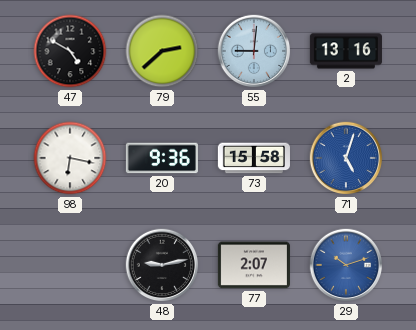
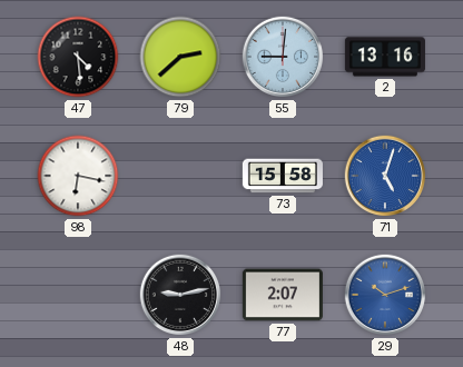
47: 4:50 -> 4:29
20: 9:36 -> none
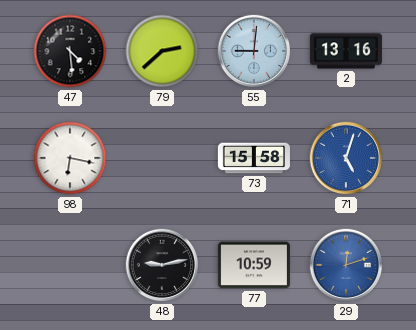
77: 2:07 -> 10:59
29: 10:12 -> 12:12
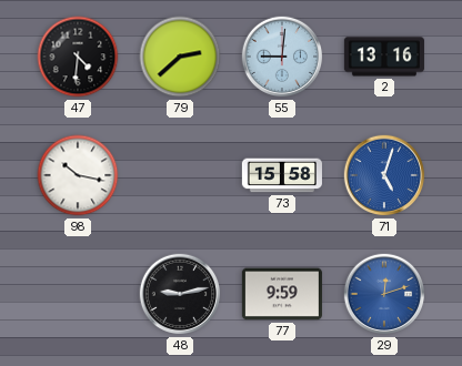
47: 4:29 -> 4:31
98: 6:17 -> 10:17
77: 10:59 -> 9:59
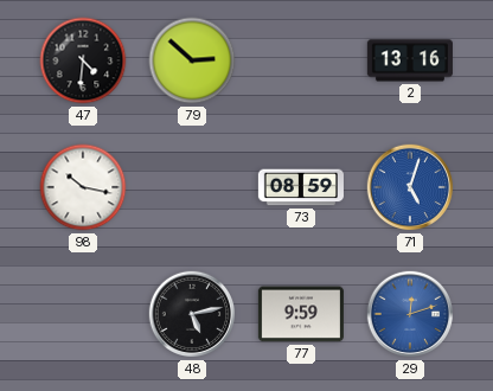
79: 2:38 -> 2:52
55: 9:01 -> none
73: 15:58 -> 08:59
48: 9:13 -> 5:13
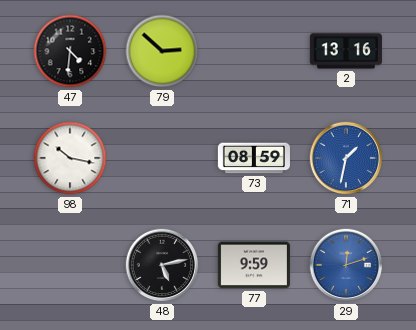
71: 5:03 -> 1:32
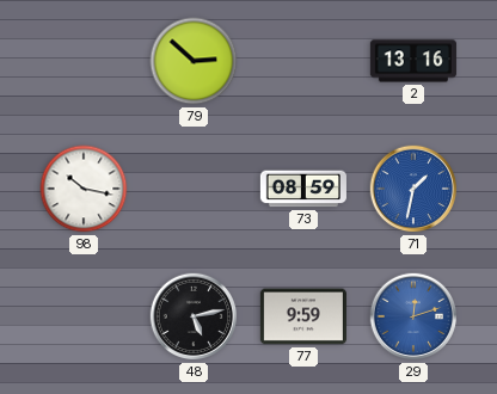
47: 4:31 -> none
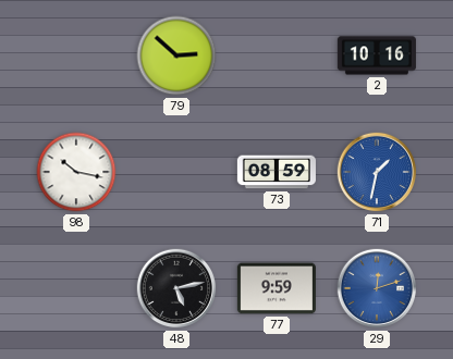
2: 13:16 -> 10:16
